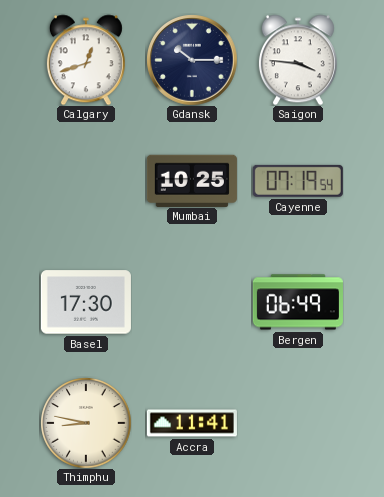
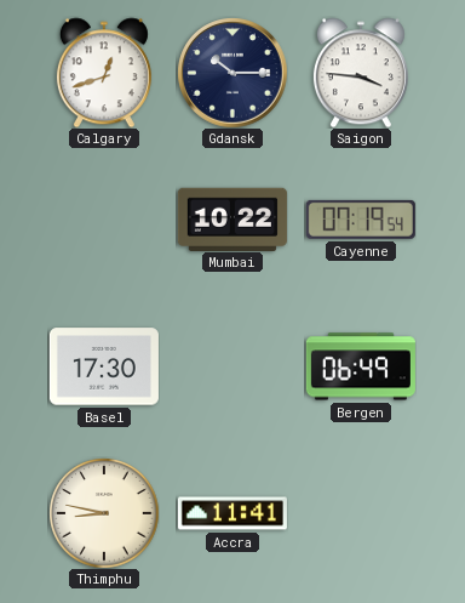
Mumbai: 10:25 -> 10:22
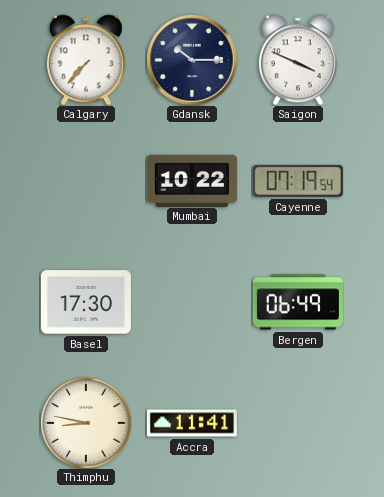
Calgary: 12:42 -> 7:37
Saigon: 3:46 -> 3:49
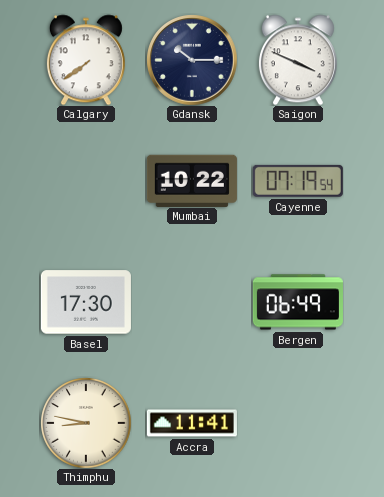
Calgary: 7:37 -> 7:39
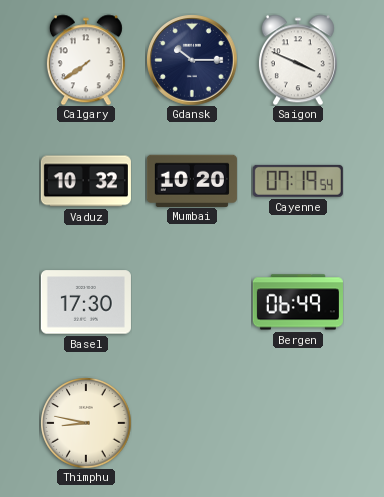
Vaduz: none -> 10:32
Mumbai: 10:22 -> 10:20
Accra: 11:41 -> none
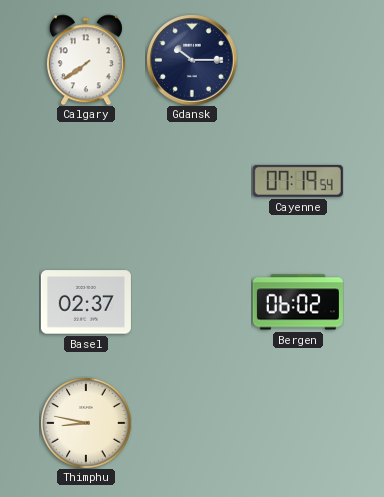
Saigon: 3:49 -> none
Vaduz: 10:32 -> none
Mumbai: 10:20 -> none
Basel: 17:30 -> 02:37
Bergen: 06:49 -> 06:02
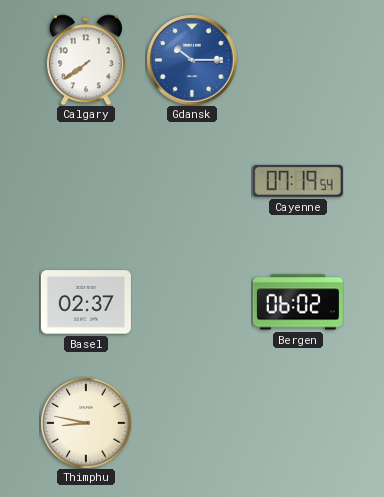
Gdansk dial: navy -> blue
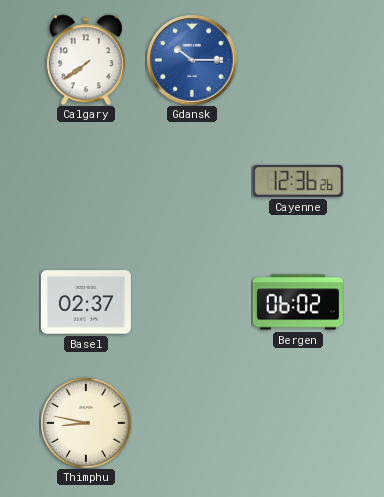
Cayenne: 07:19 -> 12:36
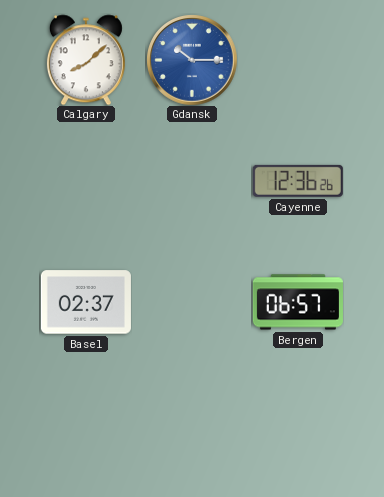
Calgary: 7:39 -> 8:08
Bergen: 06:02 -> 06:57
Thimphu: 8:47 -> none
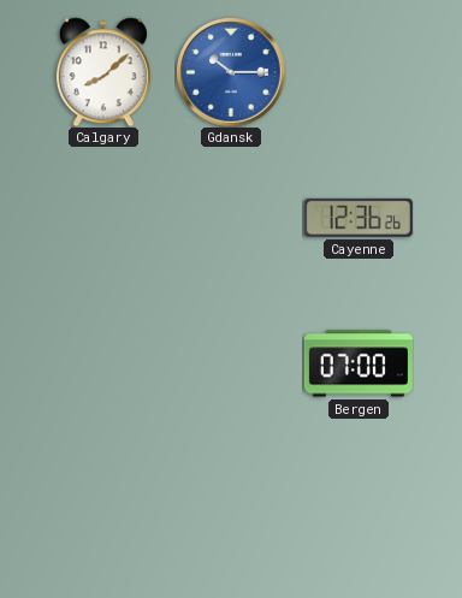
Basel: 02:37 -> none
Bergen: 06:57 -> 07:00
